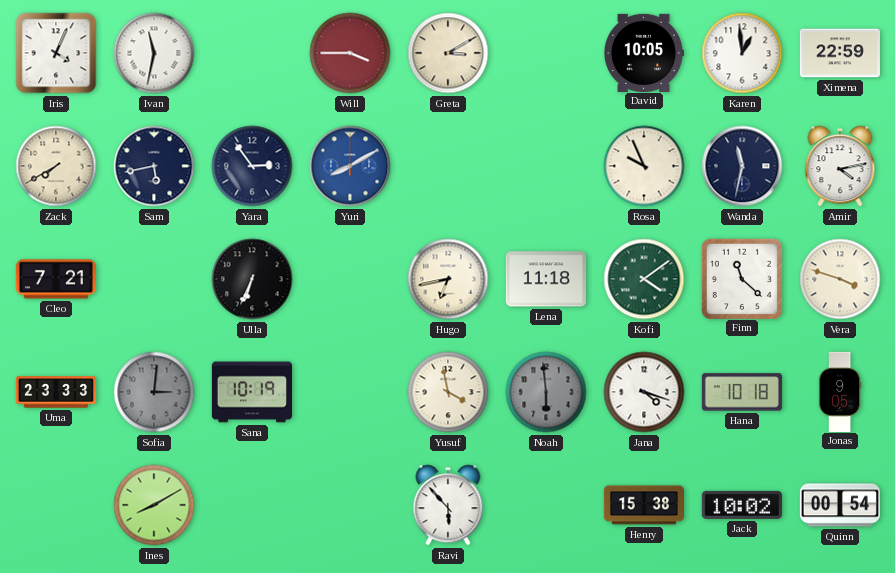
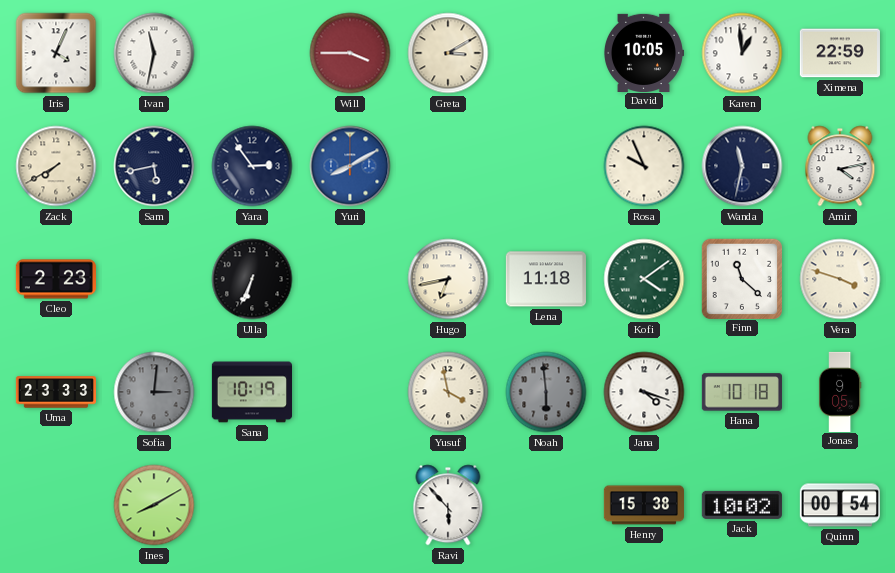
Cleo: 7:21 -> 2:23
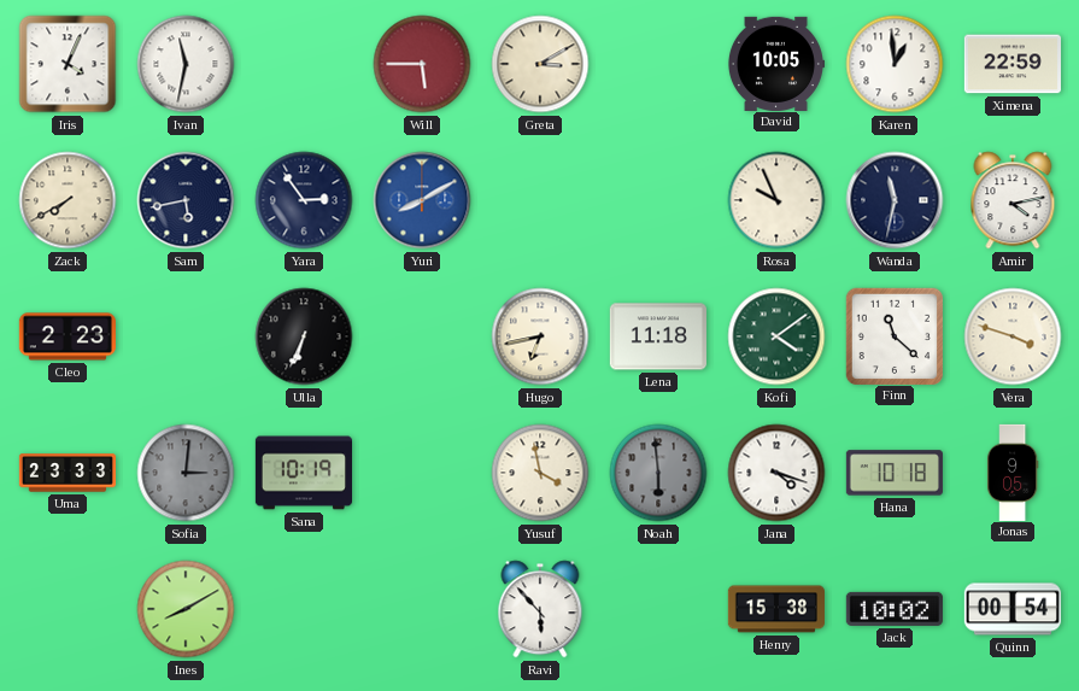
Will: 3:45 -> 5:45
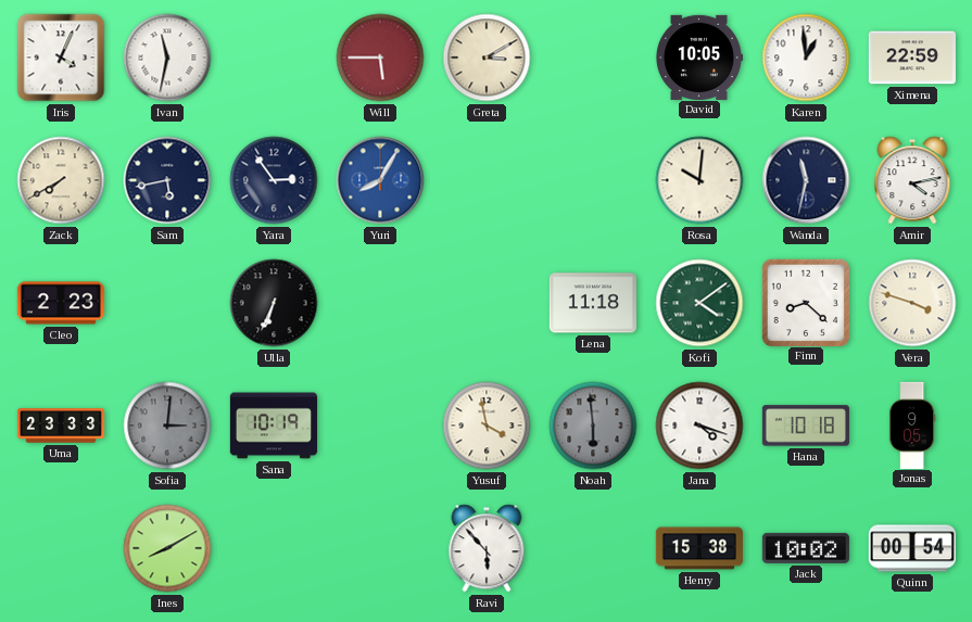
Yuri: 8:10 -> 8:05
Rosa: 9:56 -> 10:01
Hugo: 6:43 -> none
Finn: 11:22 -> 8:22
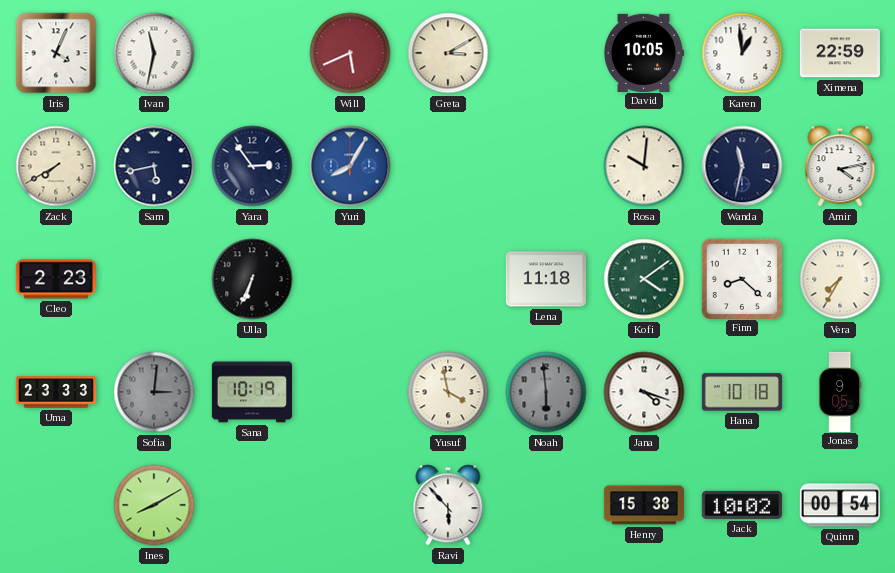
Will: 5:45 -> 5:41
Vera: 3:48 -> 7:35
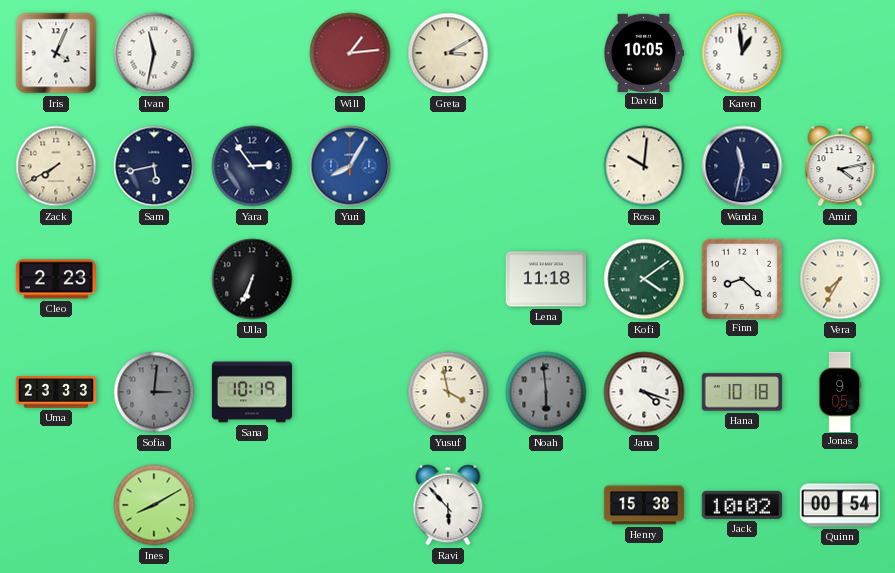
Will: 5:41 -> 1:14
Ximena: 22:59 -> none
